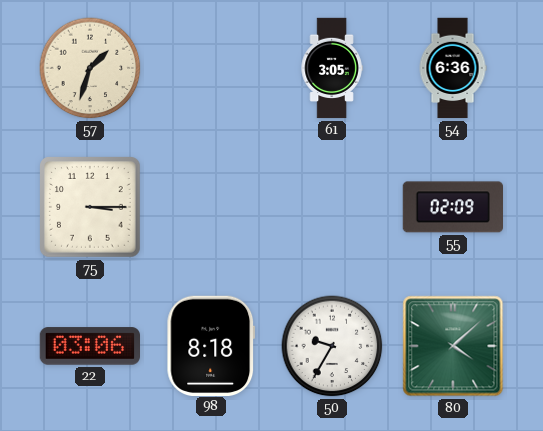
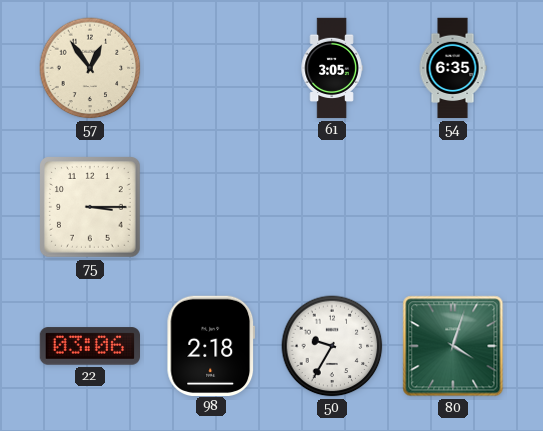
57: 1:33 -> 12:54
54: 6:36 -> 6:35
55: 02:09 -> none
98: 8:18 -> 2:18
80: 4:08 -> 4:03
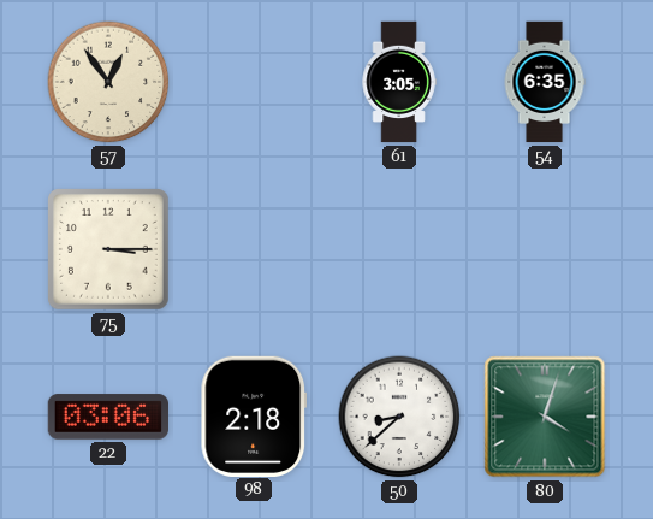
50: 9:35 -> 8:38
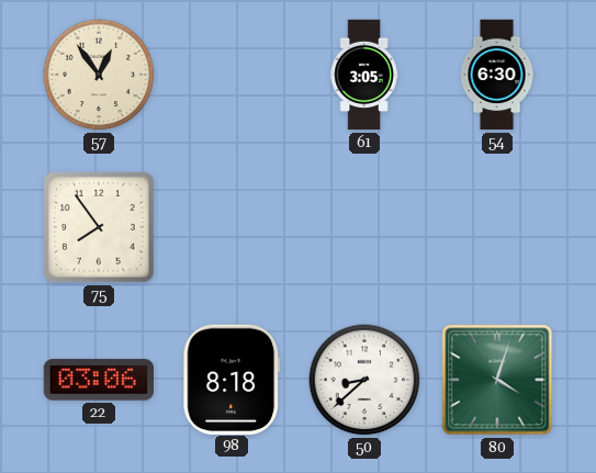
54: 6:35 -> 6:30
75: 3:15 -> 7:54
98: 2:18 -> 8:18
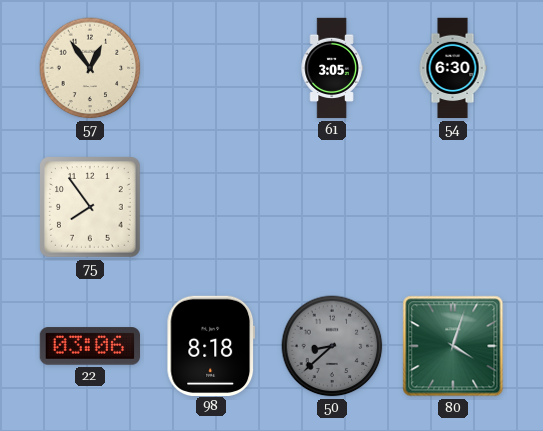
50 dial: white -> grey
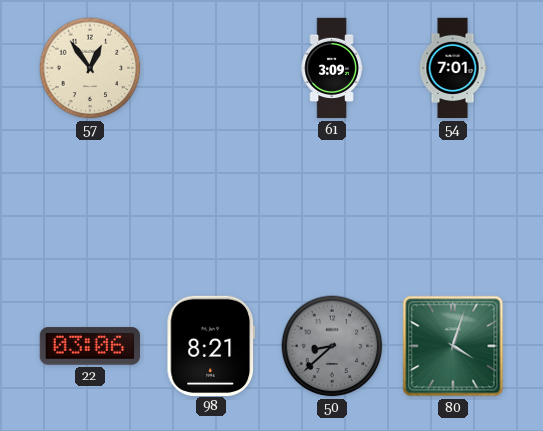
61: 3:05 -> 3:09
54: 6:30 -> 7:01
75: 7:54 -> none
98: 8:18 -> 8:21
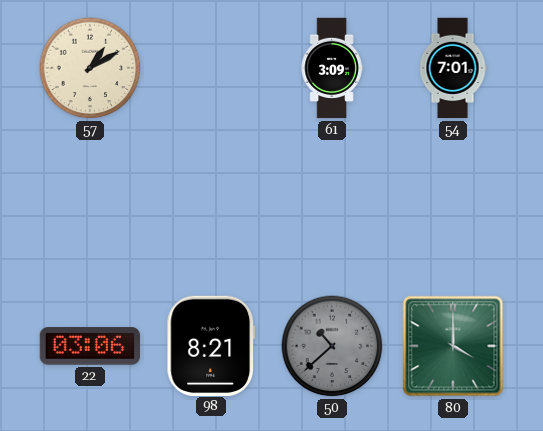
57: 12:54 -> 1:10
50: 8:38 -> 10:38
80: 4:03 -> 4:00
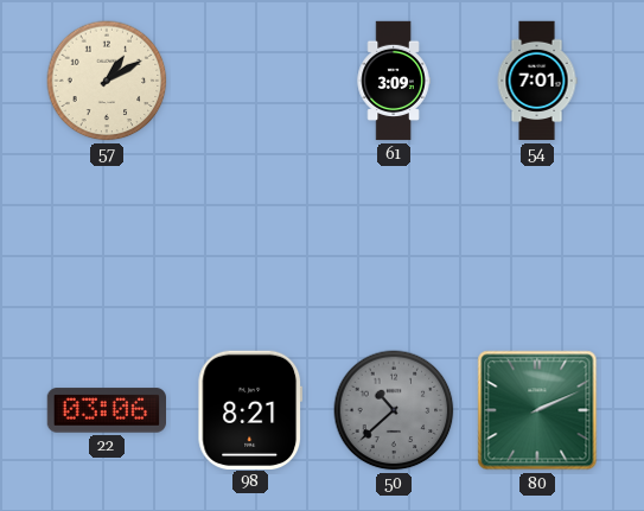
80: 4:00 -> 2:11
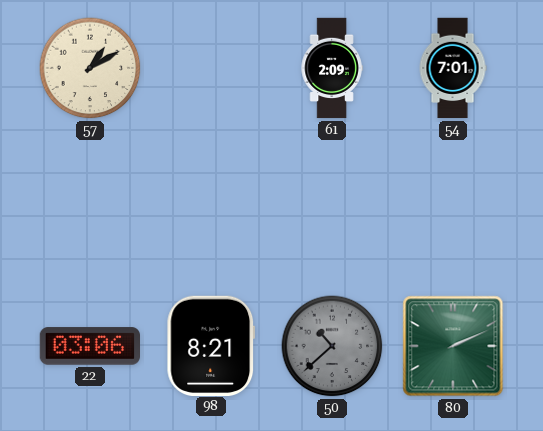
61: 3:09 -> 2:09
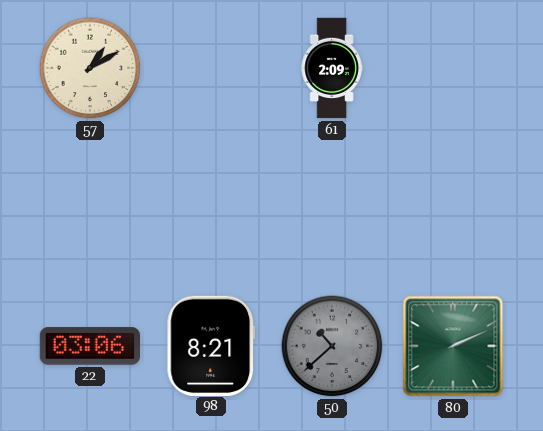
54: 7:01 -> none
